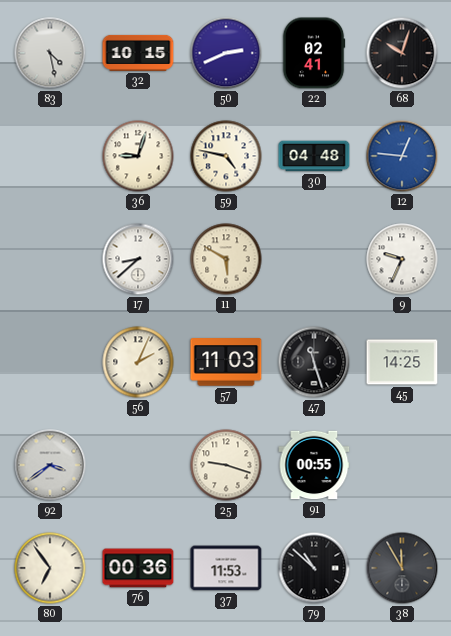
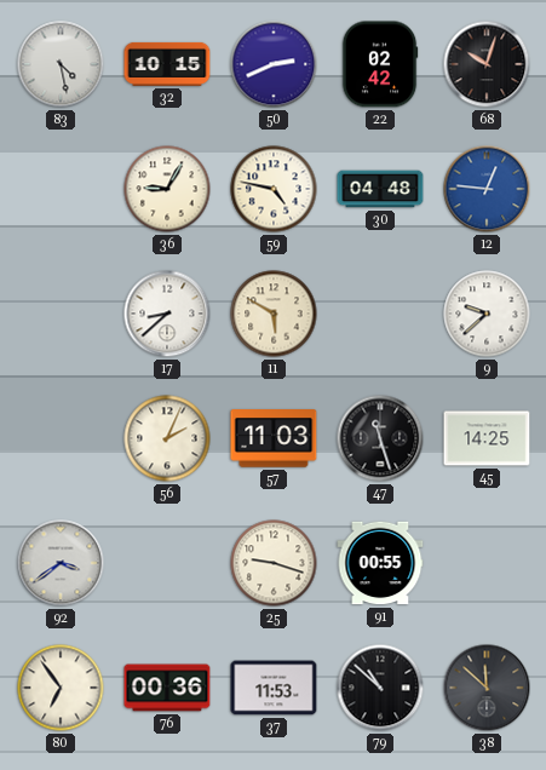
22: 02:41 -> 02:42
36: 9:03 -> 9:05
9: 9:34 -> 9:38
38: 11:55 -> 11:52
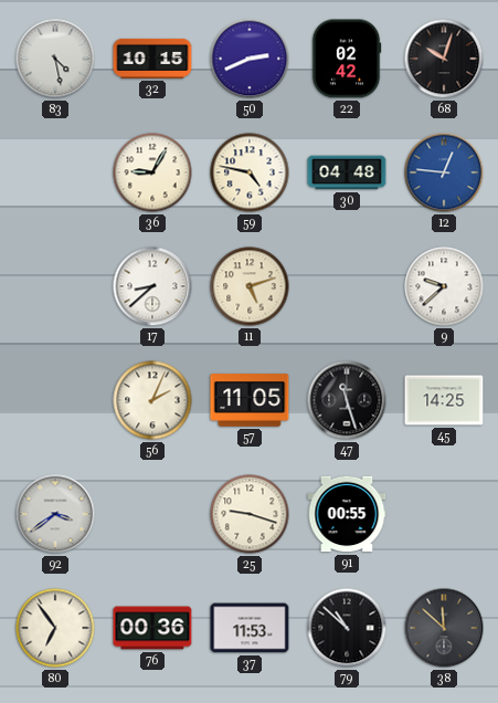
11: 5:50 -> 5:12
57: 11:03 -> 11:05
